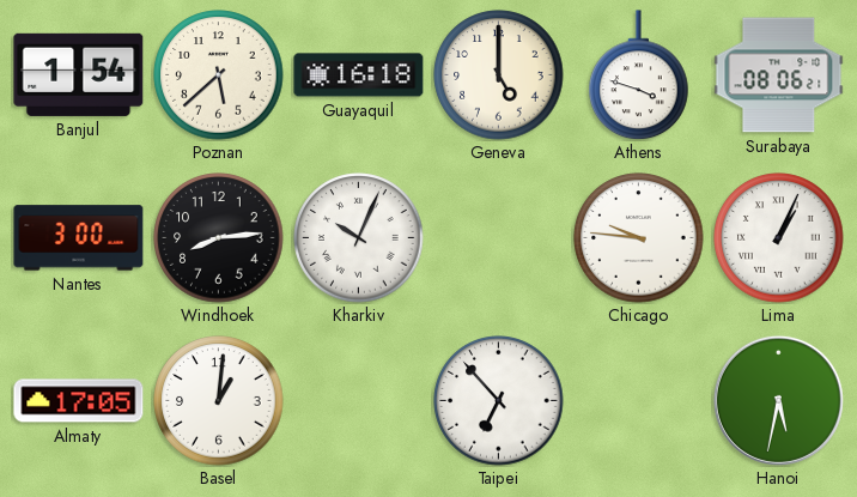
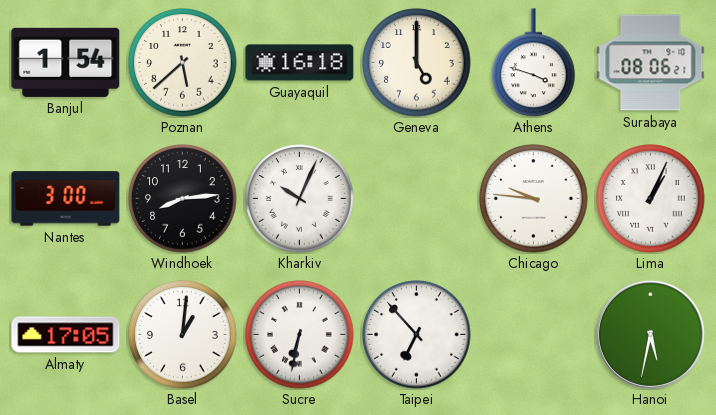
Sucre: none -> 6:32
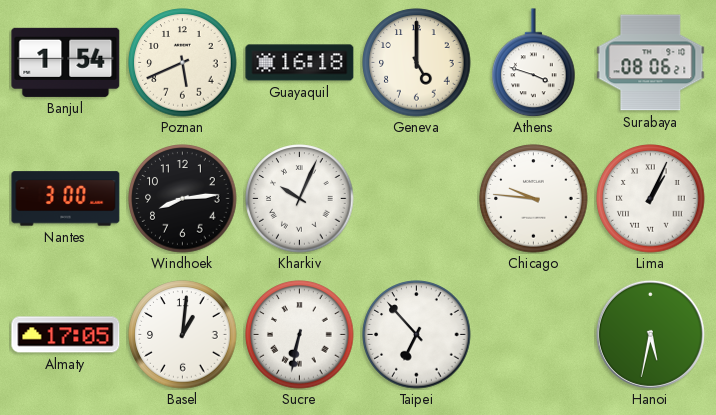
Poznan: 5:38 -> 5:41
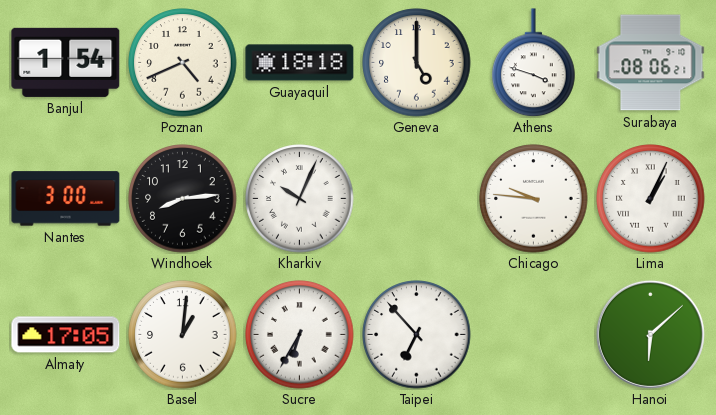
Poznan: 5:41 -> 4:41
Guayaquil: 16:18 -> 18:18
Sucre: 6:32 -> 6:35
Hanoi: 5:32 -> 6:08
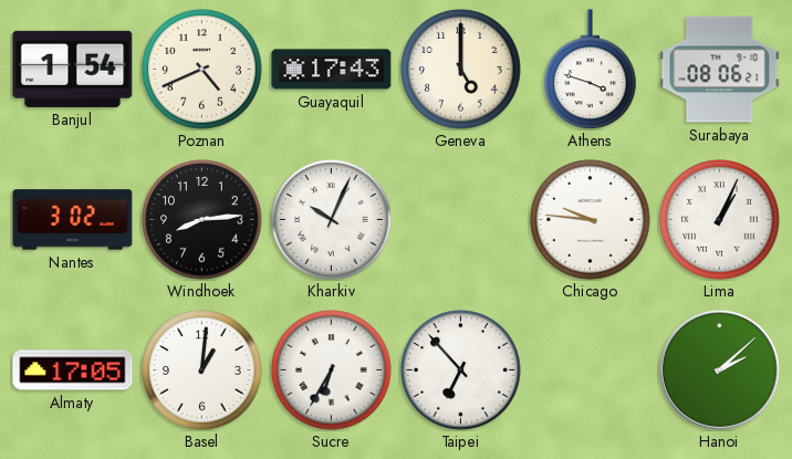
Guayaquil: 18:18 -> 17:43
Nantes: 3:00 -> 3:02
Hanoi: 6:08 -> 2:08
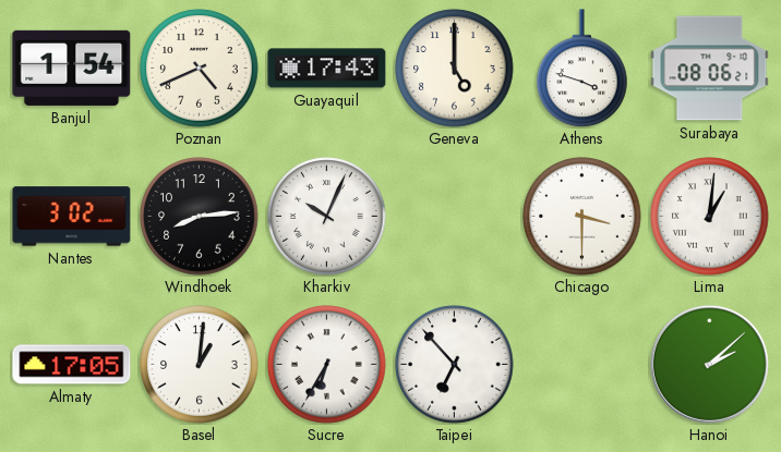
Chicago: 9:46 -> 3:30
Lima: 1:04 -> 1:01
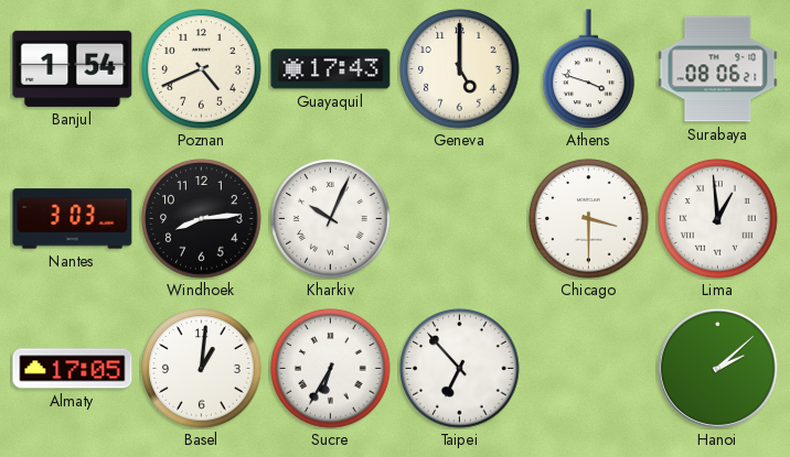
Nantes: 3:02 -> 3:03
Lima: 1:01 -> 12:59
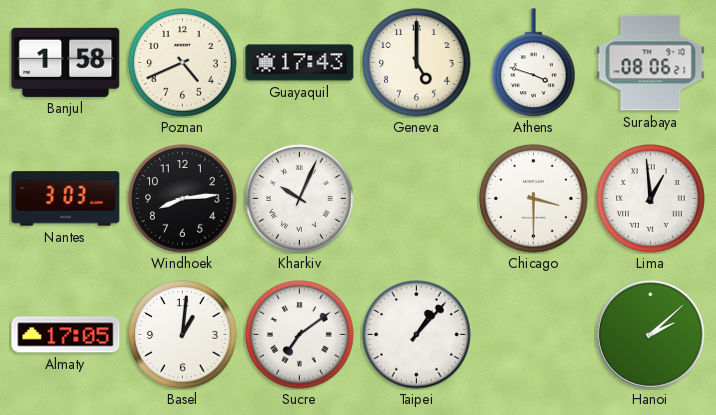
Banjul: 1:54 -> 1:58
Sucre: 6:35 -> 7:09
Taipei: 6:53 -> 1:07
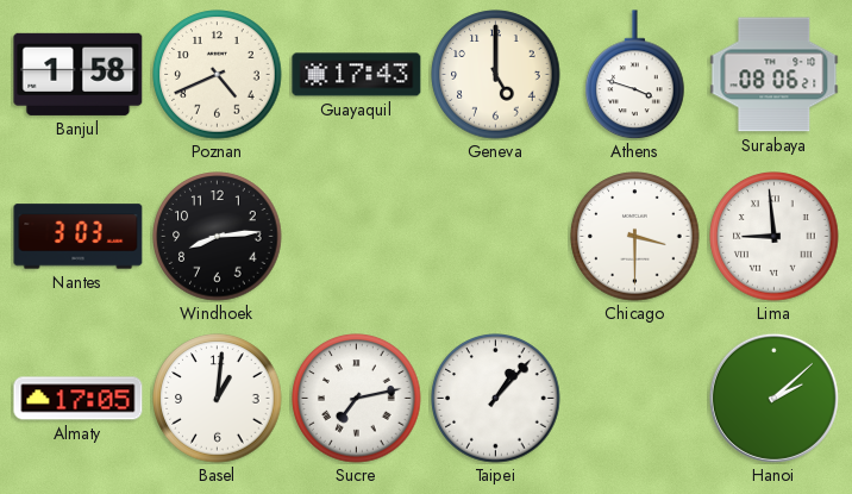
Kharkiv: 10:04 -> none
Lima: 12:59 -> 8:59
Sucre: 7:09 -> 7:13
